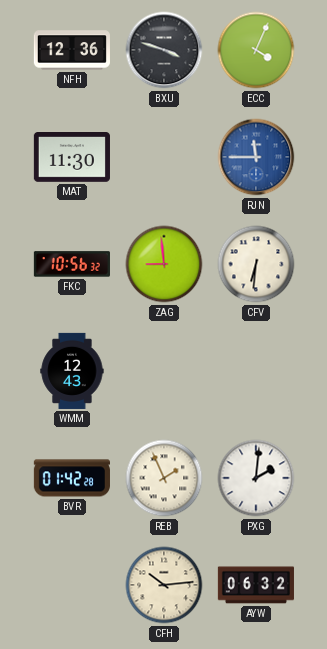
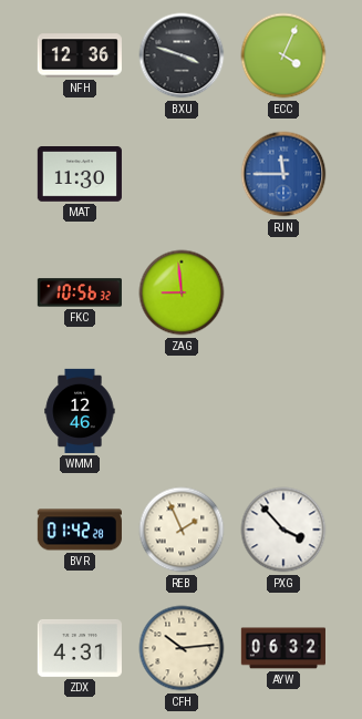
CFV: 6:31 -> none
WMM: 12:43 -> 12:46
PXG: 2:01 -> 3:53
ZDX: none -> 4:31
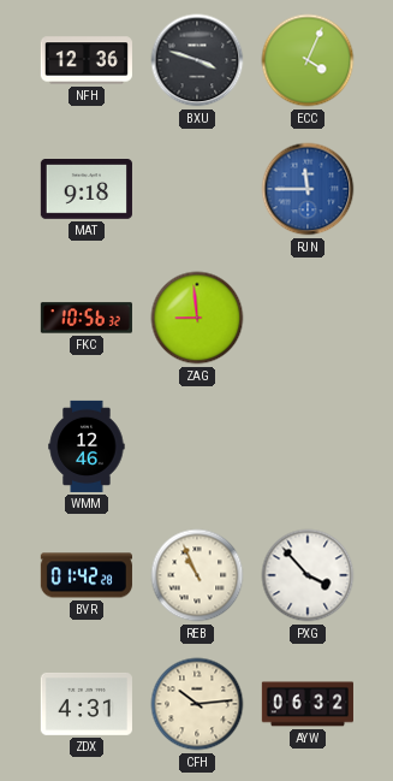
MAT: 11:30 -> 9:18
REB: 1:56 -> 10:56
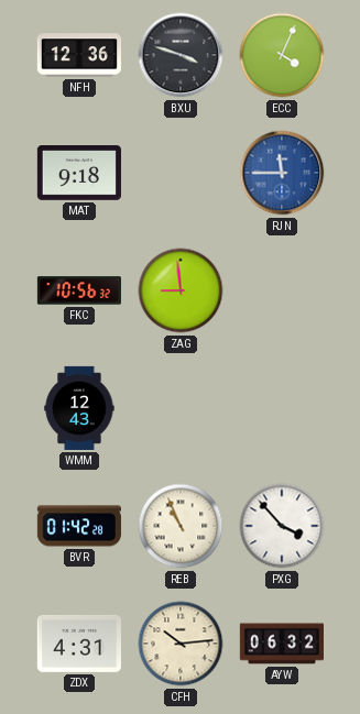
WMM: 12:46 -> 12:43
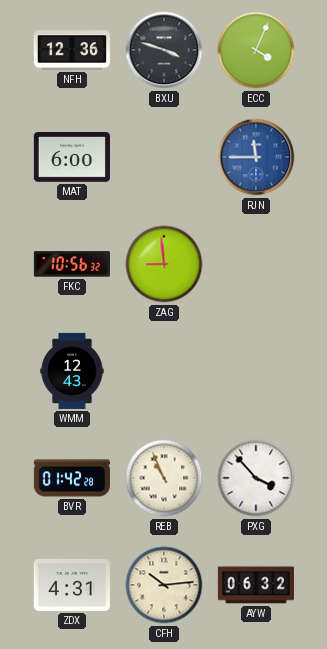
MAT: 9:18 -> 6:00
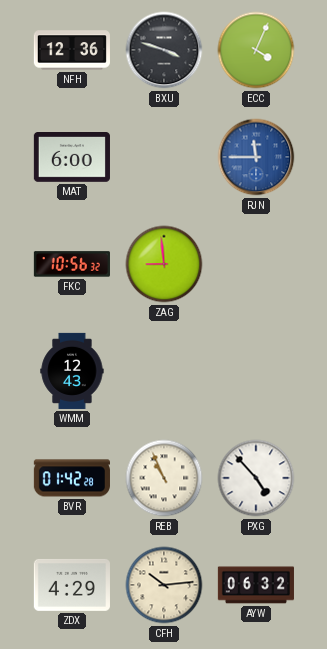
PXG: 3:53 -> 4:53
ZDX: 4:31 -> 4:29
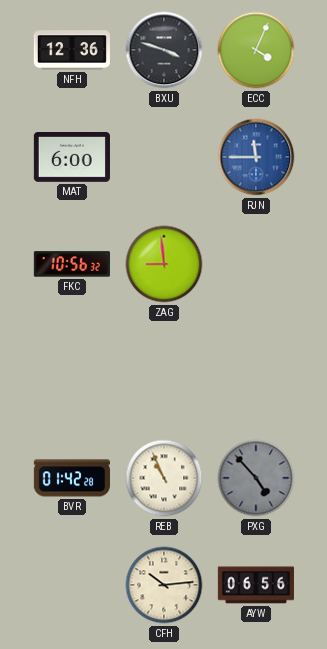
WMM: 12:43 -> none
PXG dial: white -> grey
ZDX: 4:29 -> none
AYW: 06:32 -> 06:56
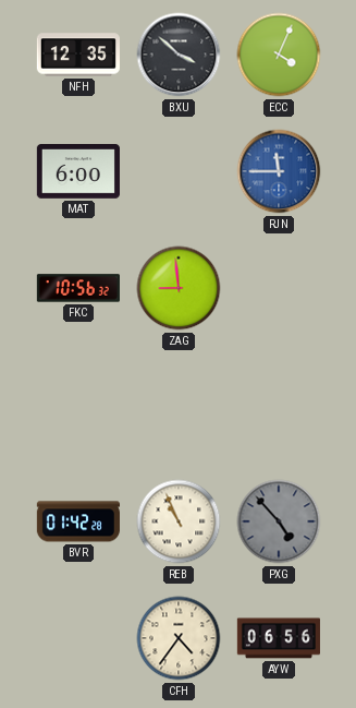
NFH: 12:36 -> 12:35
BXU: 3:48 -> 3:52
CFH: 10:14 -> 4:36
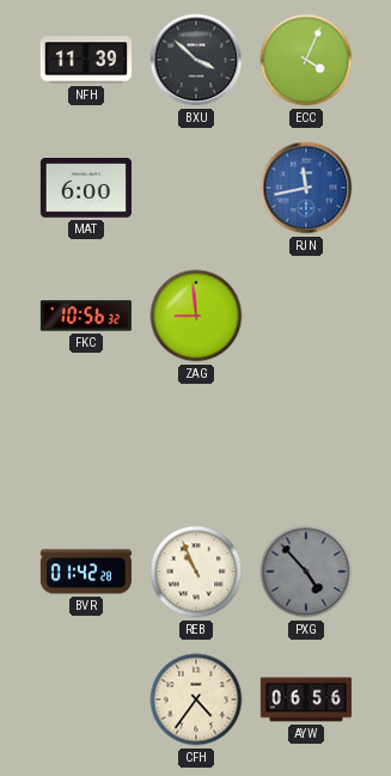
NFH: 12:35 -> 11:39
RJN: 11:45 -> 11:43
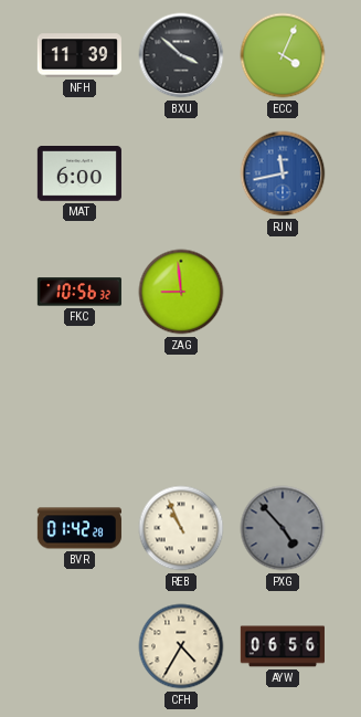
CFH: 4:36 -> 4:35
